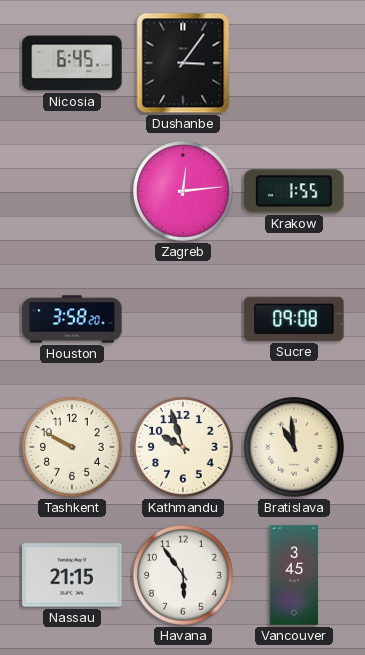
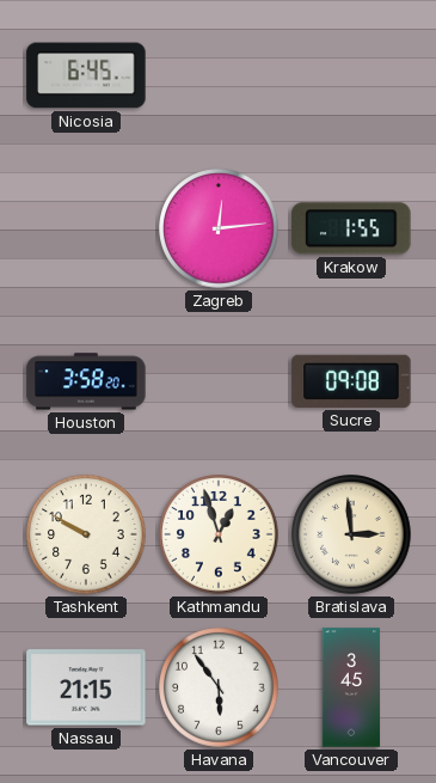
Dushanbe: 3:06 -> none
Kathmandu: 9:57 -> 12:57
Bratislava: 10:59 -> 2:59
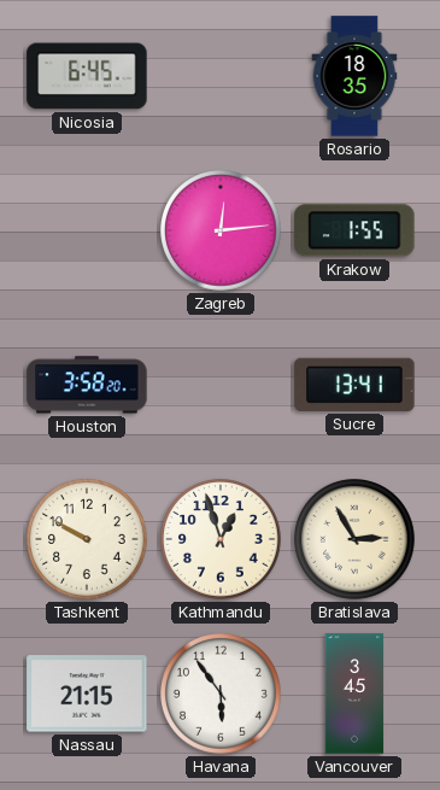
Rosario: none -> 18:35
Sucre: 09:08 -> 13:41
Bratislava: 2:59 -> 2:55
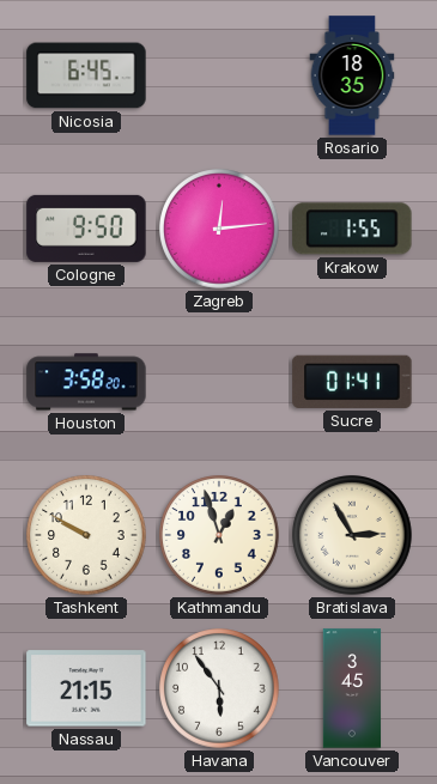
Cologne: none -> 9:50
Sucre: 13:41 -> 01:41
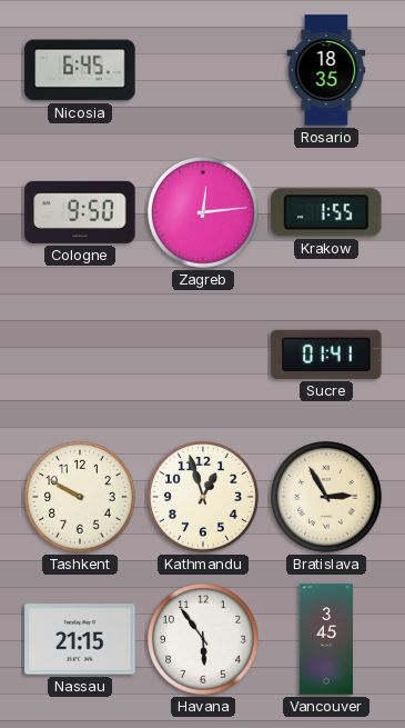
Houston: 3:58 -> none
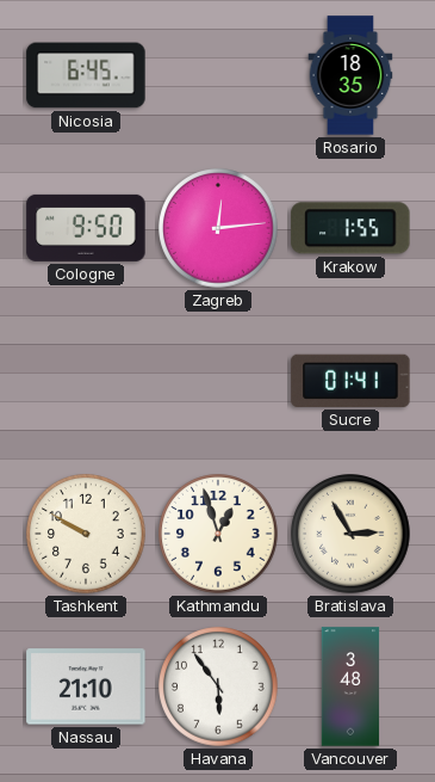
Nassau: 21:15 -> 21:10
Vancouver: 3:45 -> 3:48
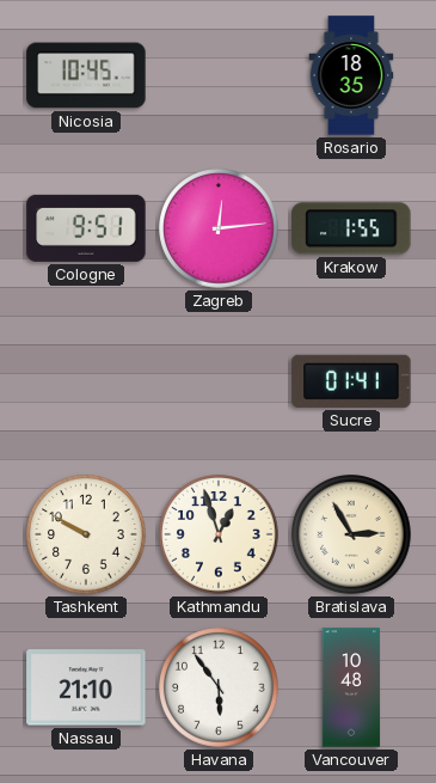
Nicosia: 6:45 -> 10:45
Cologne: 9:50 -> 9:51
Vancouver: 3:48 -> 10:48
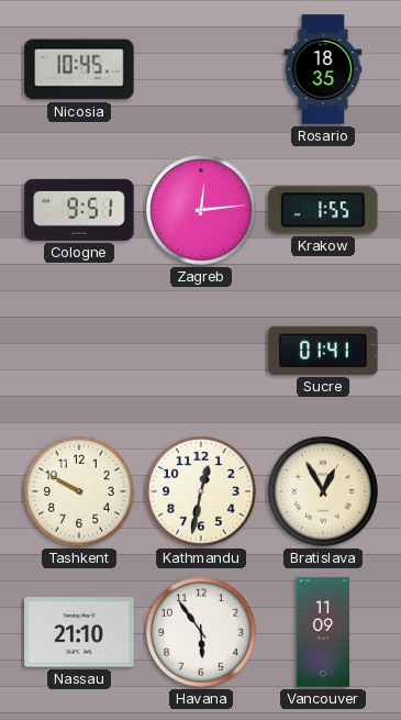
Kathmandu: 12:57 -> 12:32
Bratislava: 2:55 -> 12:55
Vancouver: 10:48 -> 11:09
